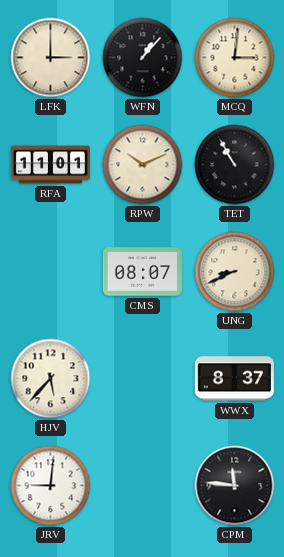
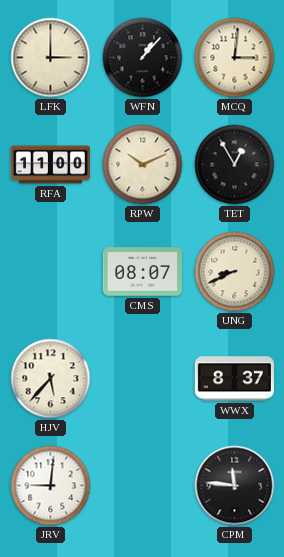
RFA: 11:01 -> 11:00
TET: 10:55 -> 12:55
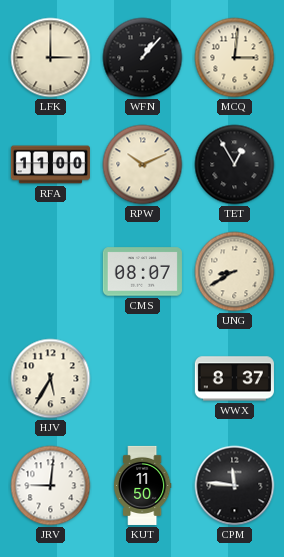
UNG: 8:41 -> 8:40
HJV: 5:37 -> 5:35
KUT: none -> 11:50
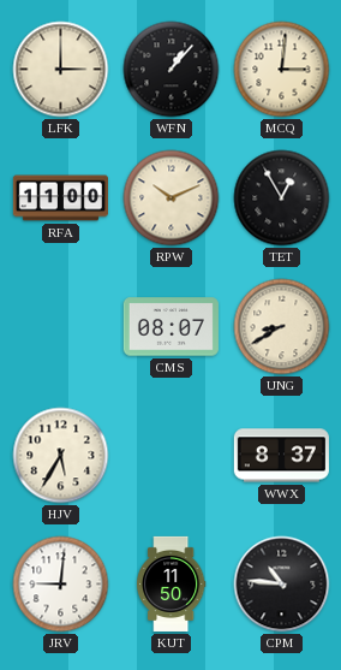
CPM: 11:46 -> 10:46
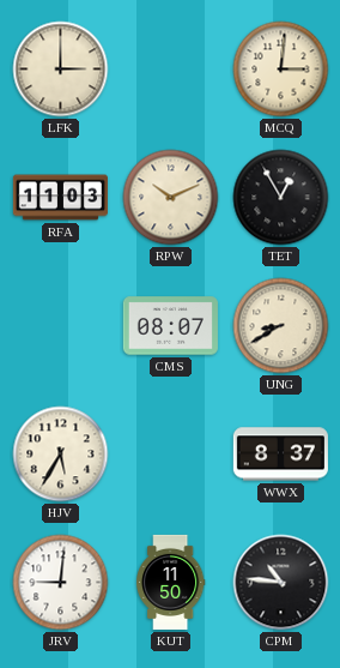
WFN: 1:07 -> none
RFA: 11:00 -> 11:03
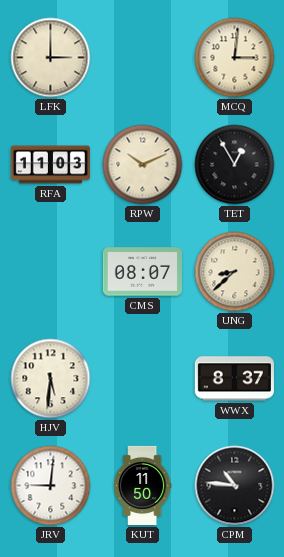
UNG: 8:40 -> 8:38
HJV: 5:35 -> 5:31
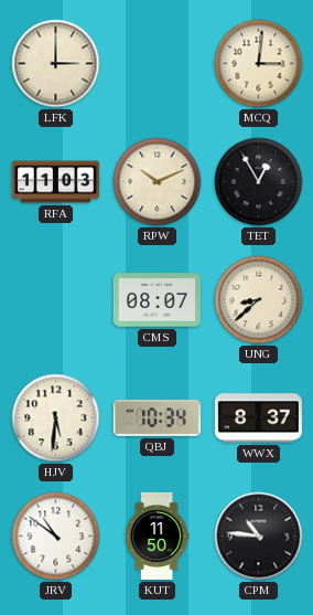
QBJ: none -> 10:34
JRV: 9:01 -> 10:51
